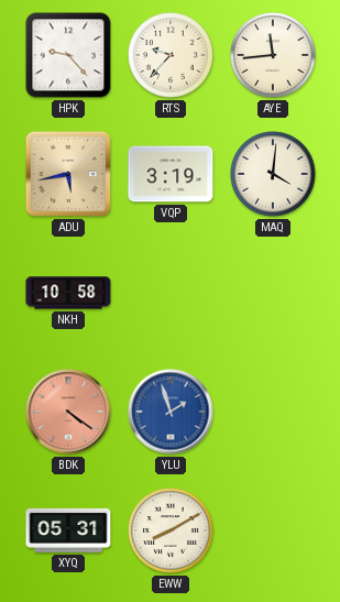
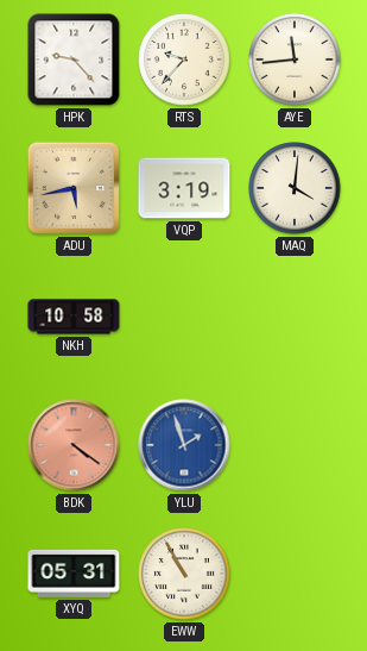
EWW: 8:10 -> 10:55
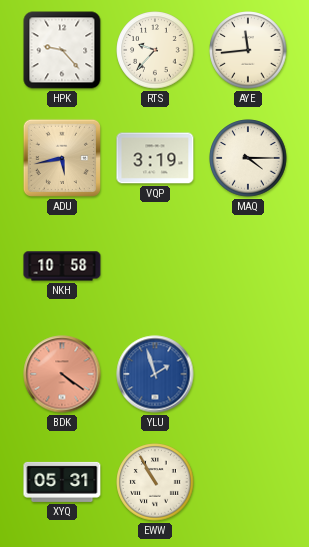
MAQ: 4:01 -> 4:15
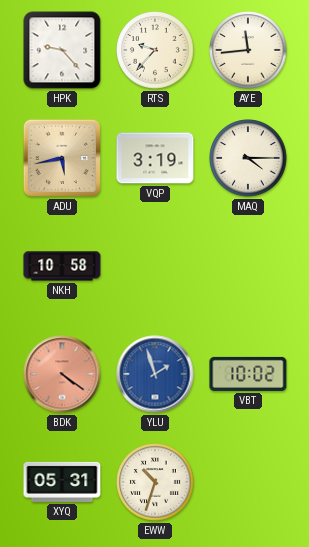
VBT: none -> 10:02
EWW: 10:55 -> 10:33
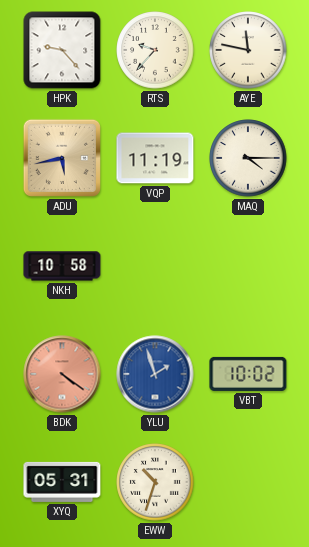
AYE: 11:44 -> 11:47
VQP: 3:19 -> 11:19
